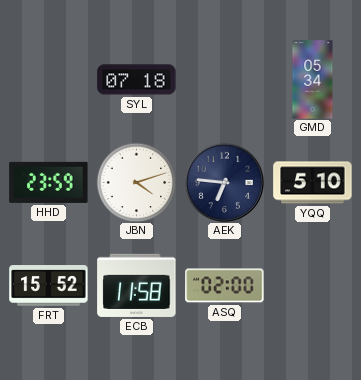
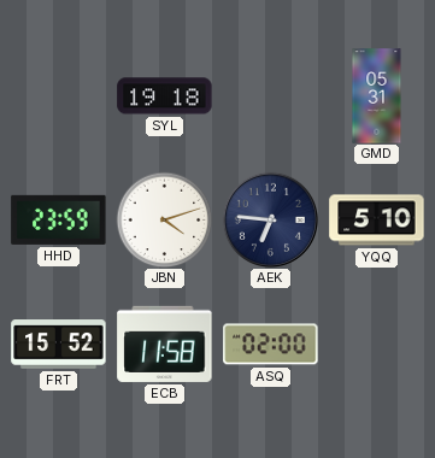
SYL: 07:18 -> 19:18
GMD: 05:34 -> 05:31
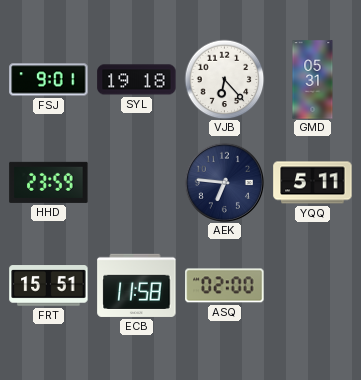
FSJ: none -> 9:01
VJB: none -> 6:23
JBN: 4:12 -> none
YQQ: 5:10 -> 5:11
FRT: 15:52 -> 15:51
